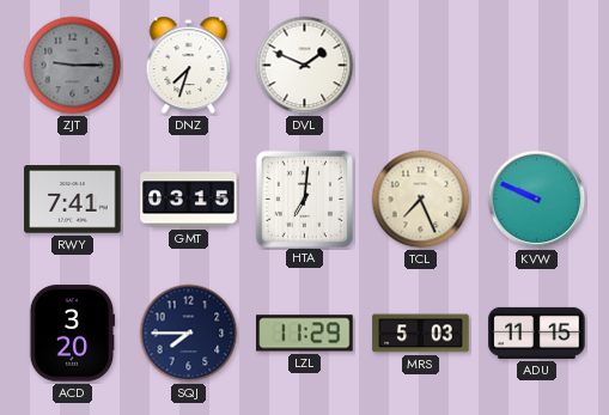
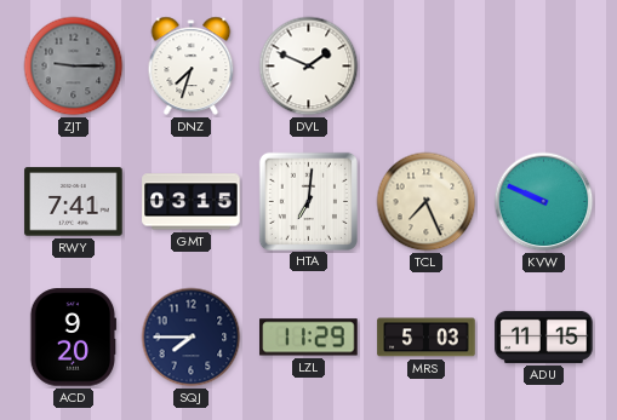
ACD: 3:20 -> 9:20
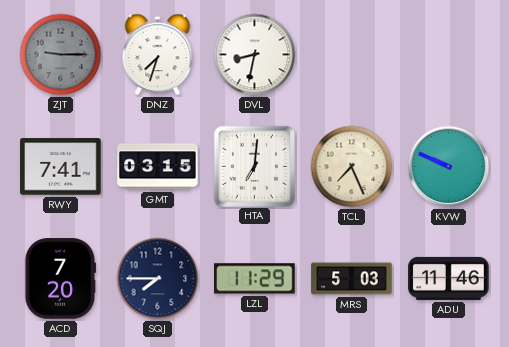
DVL: 1:49 -> 8:32
ACD: 9:20 -> 7:20
ADU: 11:15 -> 11:46
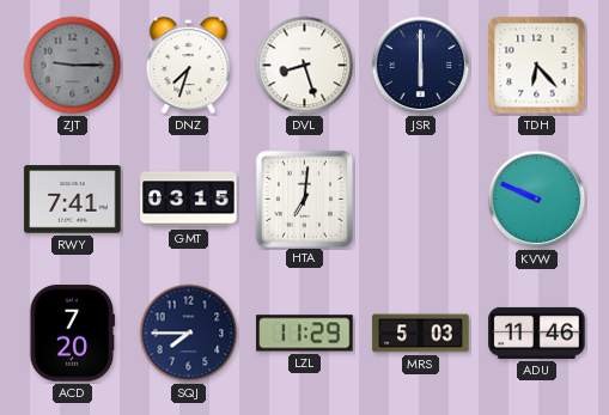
DVL: 8:32 -> 8:27
JSR: none -> 6:00
TDH: none -> 6:23
TCL: 7:26 -> none
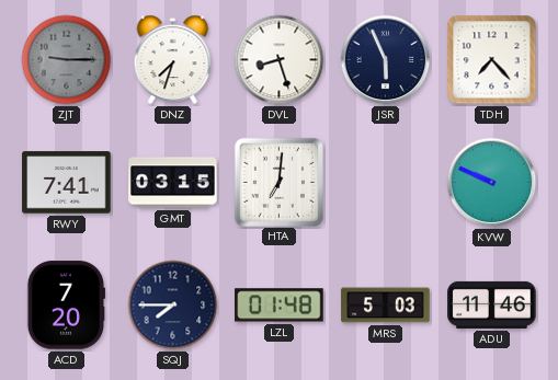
JSR: 6:00 -> 5:56
TDH: 6:23 -> 7:23
LZL: 11:29 -> 01:48
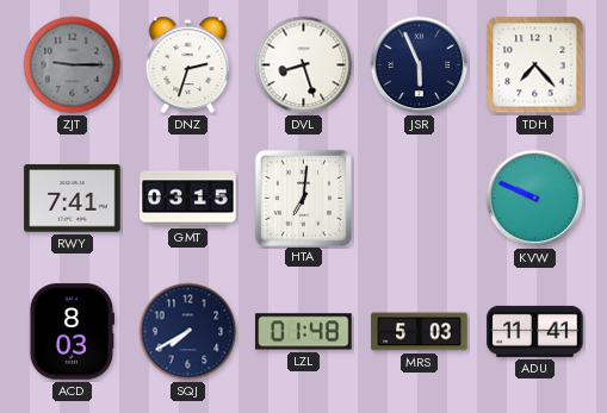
DNZ: 7:33 -> 2:33
ACD: 7:20 -> 8:03
SQJ: 7:45 -> 7:40
ADU: 11:46 -> 11:41
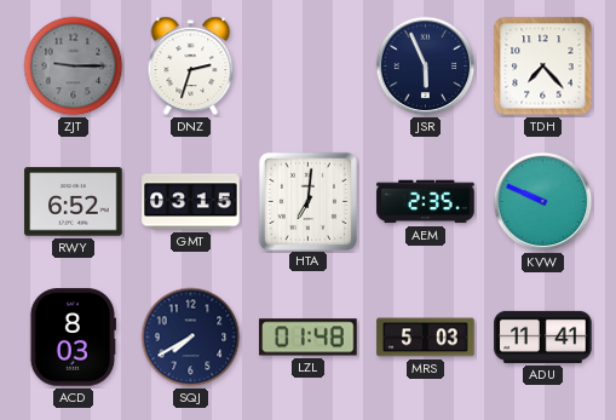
DVL: 8:27 -> none
RWY: 7:41 -> 6:52
AEM: none -> 2:35
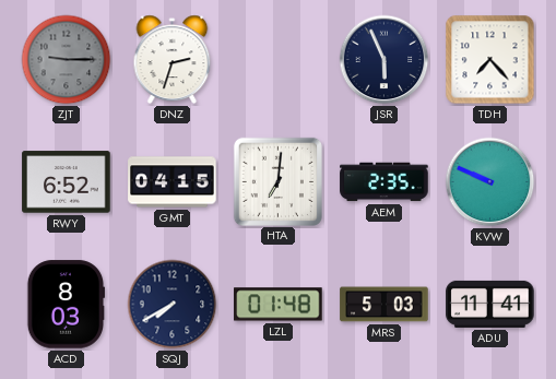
GMT: 03:15 -> 04:15
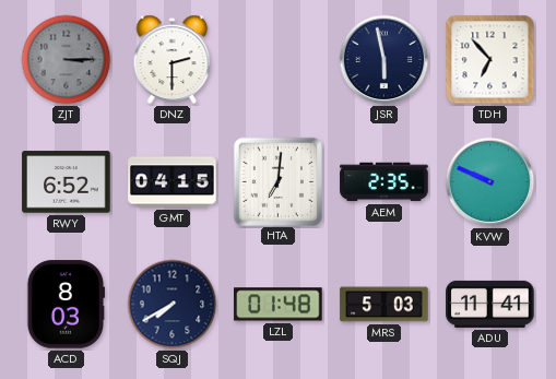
ZJT: 9:15 -> 3:15
DNZ: 2:33 -> 2:30
JSR: 5:56 -> 5:58
TDH: 7:23 -> 6:53
